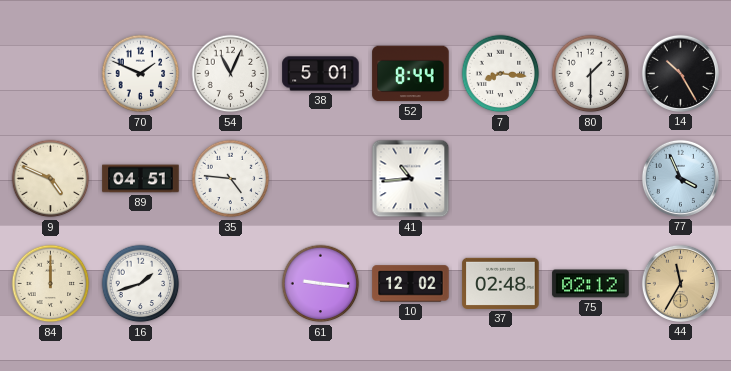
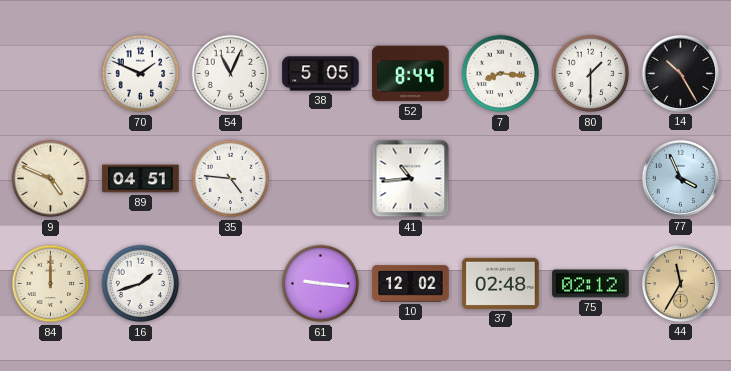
38: 5:01 -> 5:05
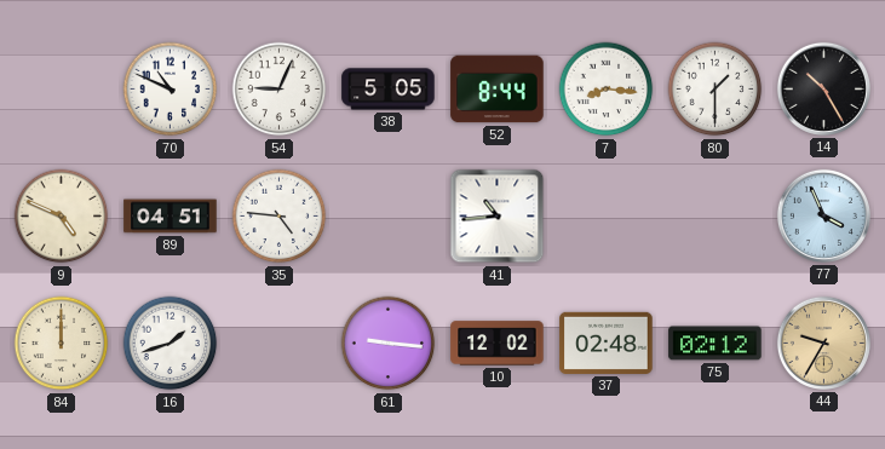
70: 1:49 -> 10:49
54: 11:04 -> 9:04
44: 11:35 -> 9:35
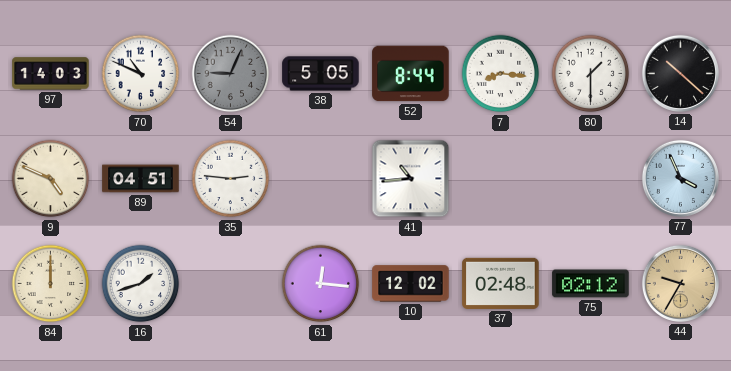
97: none -> 14:03
54 dial: white -> grey
14: 10:25 -> 10:22
35: 4:46 -> 2:46
61: 9:16 -> 12:16
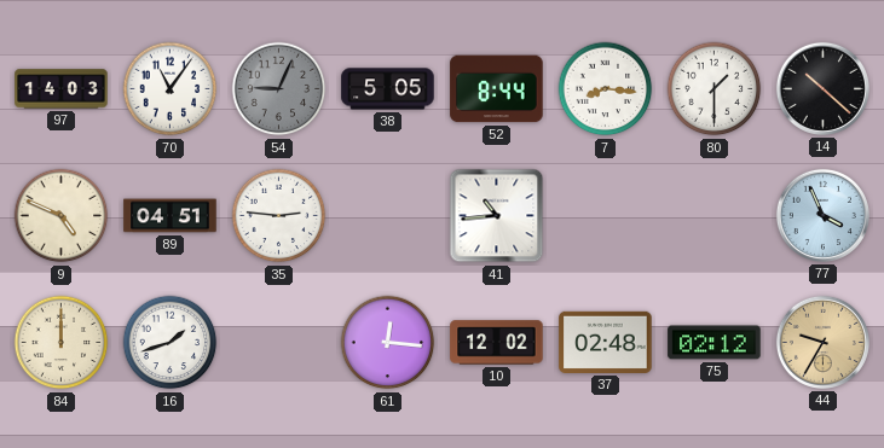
70: 10:49 -> 11:06
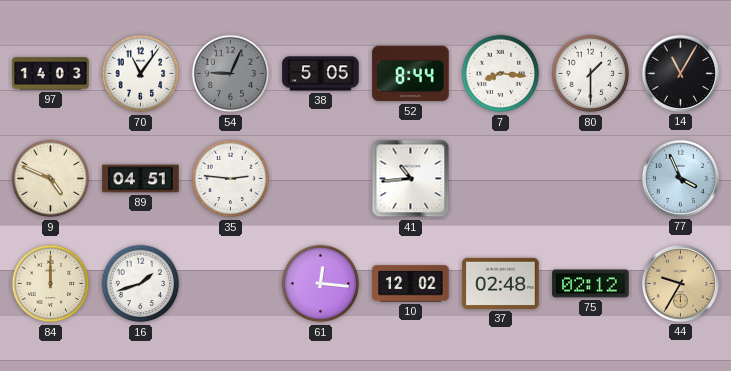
14: 10:22 -> 11:05
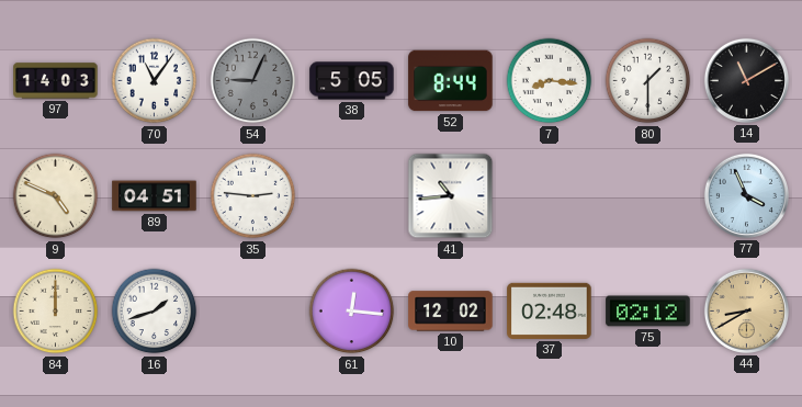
14: 11:05 -> 11:10
44: 9:35 -> 8:40
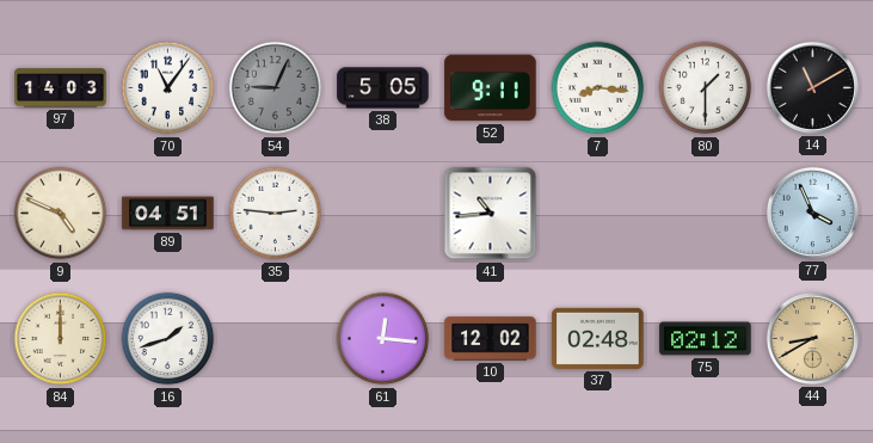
52: 8:44 -> 9:11
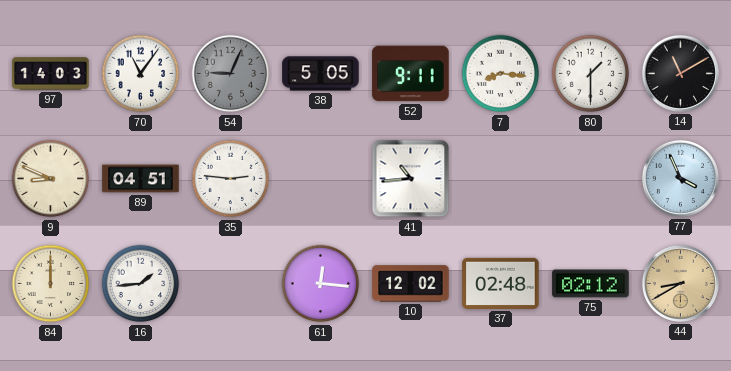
9: 4:49 -> 8:49
16: 1:42 -> 1:44
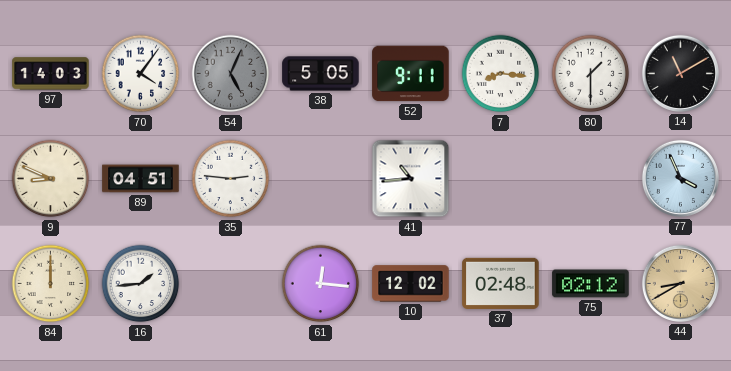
70: 11:06 -> 4:06
54: 9:04 -> 5:04
